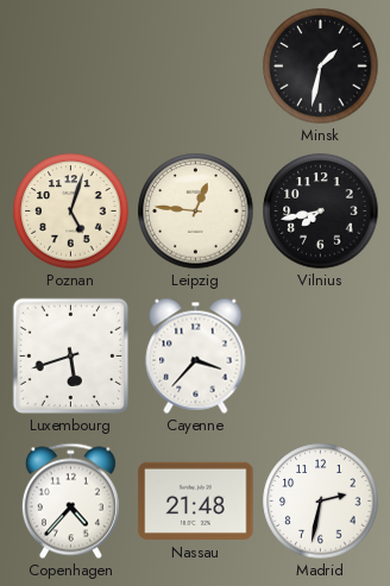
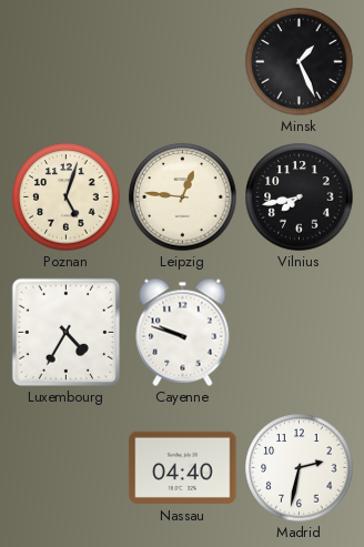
Minsk: 1:32 -> 1:26
Luxembourg: 5:42 -> 4:35
Cayenne: 3:37 -> 9:48
Copenhagen: 4:37 -> none
Nassau: 21:48 -> 04:40
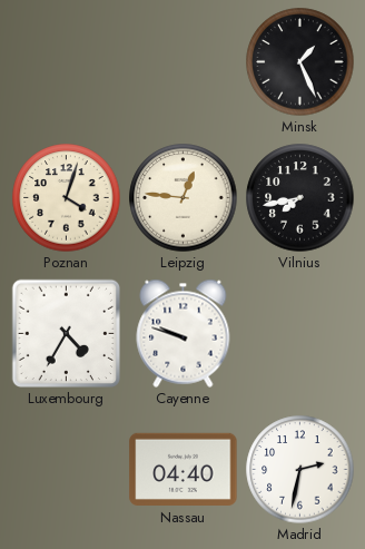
Poznan: 5:03 -> 4:03
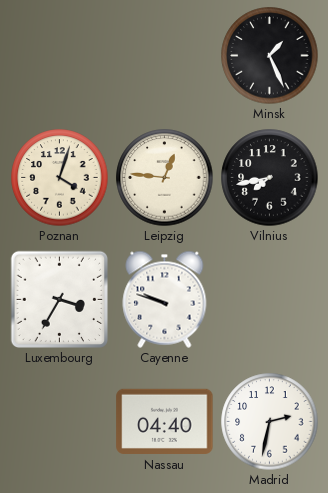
Luxembourg: 4:35 -> 3:35
